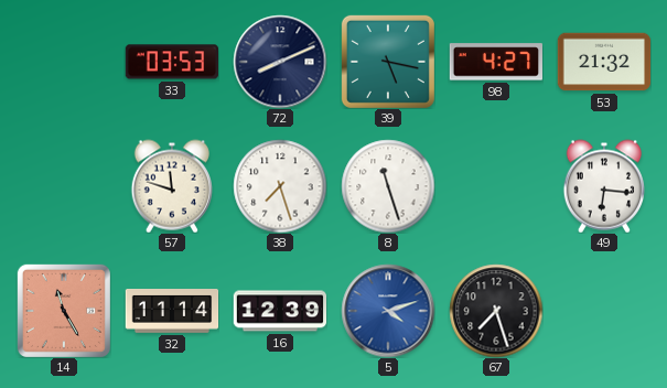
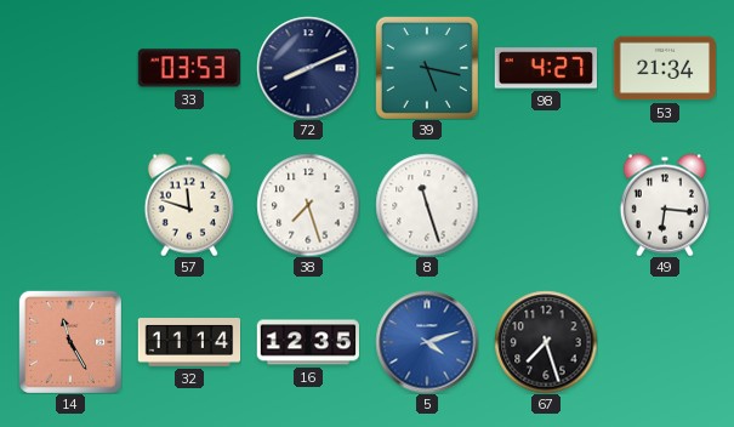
53: 21:32 -> 21:34
16: 12:39 -> 12:35
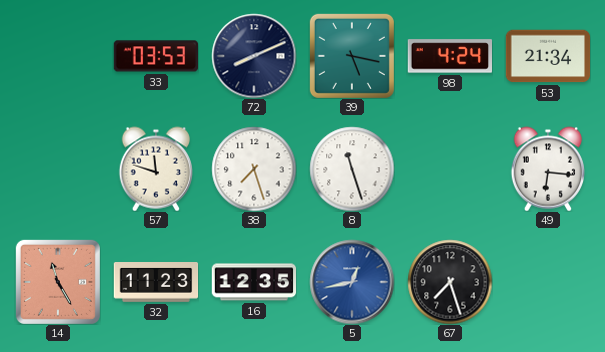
98: 4:27 -> 4:24
32: 11:14 -> 11:23
5: 4:12 -> 12:43
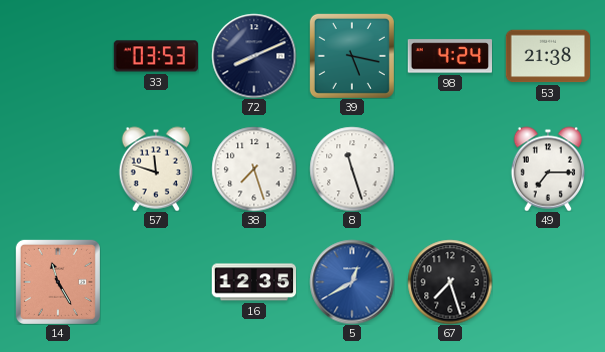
53: 21:34 -> 21:38
49: 6:16 -> 7:15
32: 11:23 -> none
5: 12:43 -> 12:40
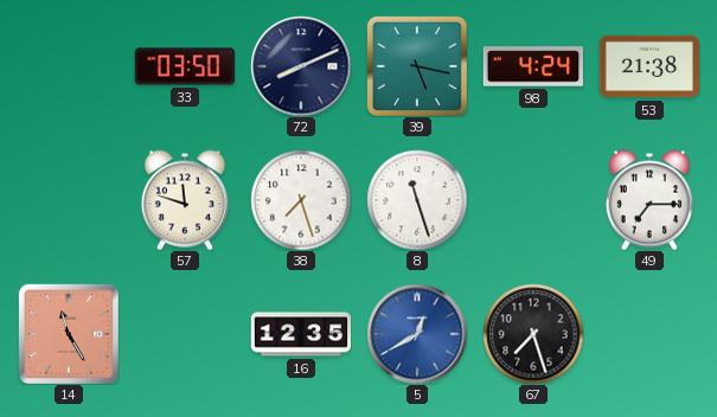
33: 03:53 -> 03:50
